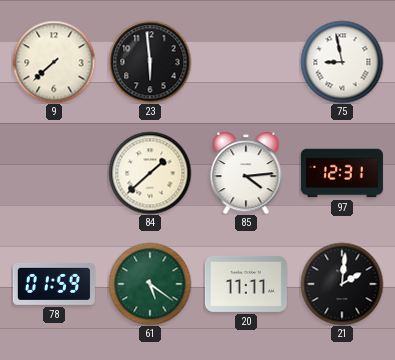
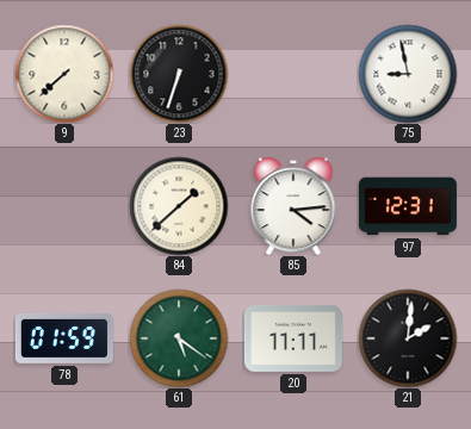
23: 5:59 -> 6:33
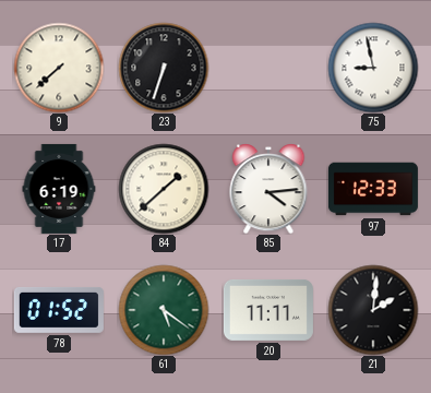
17: none -> 6:19
97: 12:31 -> 12:33
78: 01:59 -> 01:52
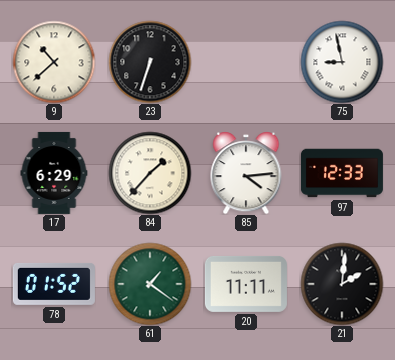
9: 7:38 -> 10:38
17: 6:19 -> 6:29
84: 1:38 -> 1:37
61: 5:21 -> 1:21
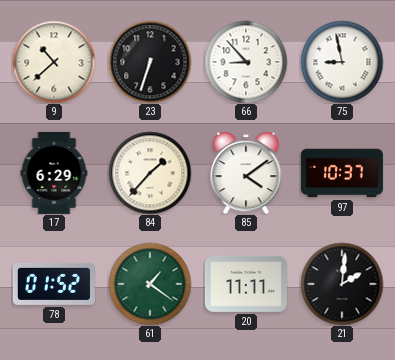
66: none -> 8:53
85: 4:14 -> 4:09
97: 12:33 -> 10:37
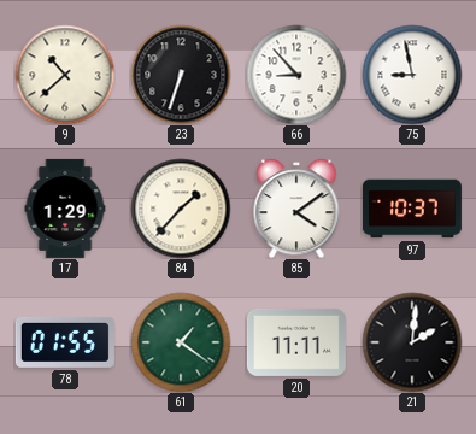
17: 6:29 -> 1:29
78: 01:52 -> 01:55
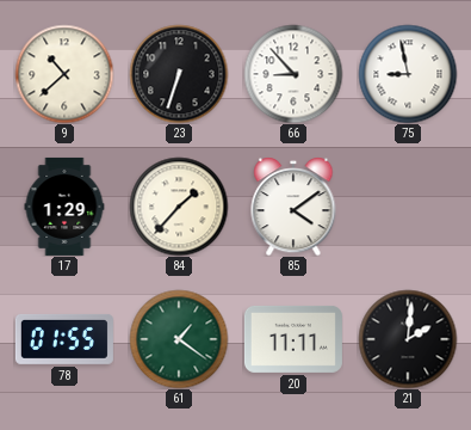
97: 10:37 -> none
